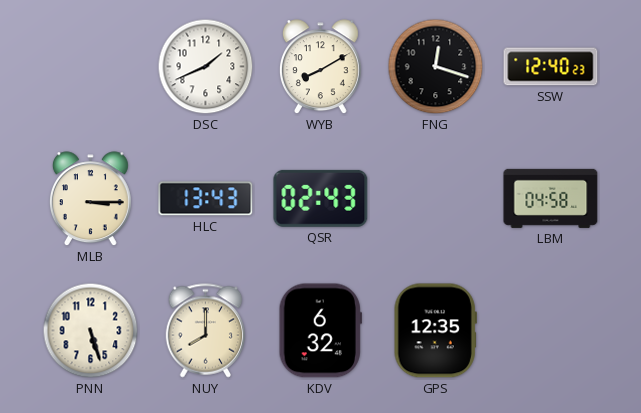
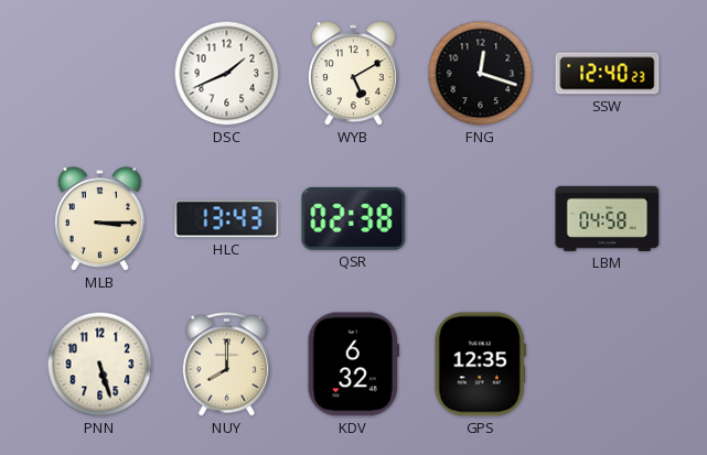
WYB: 8:10 -> 5:10
QSR: 02:43 -> 02:38
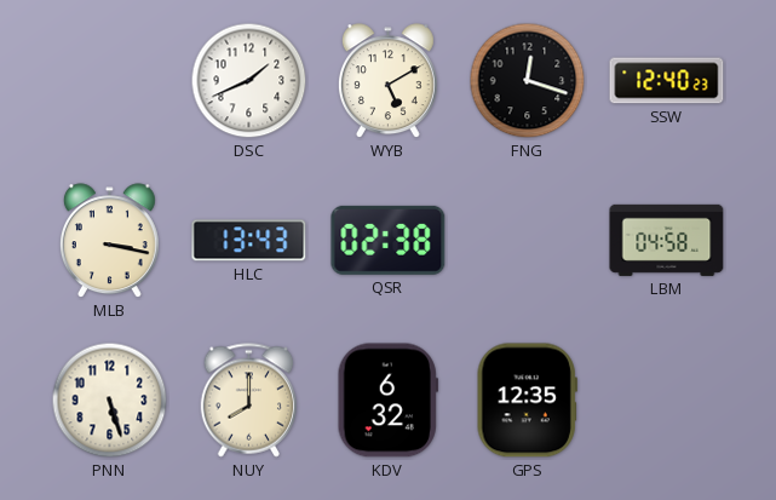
MLB: 3:15 -> 3:17
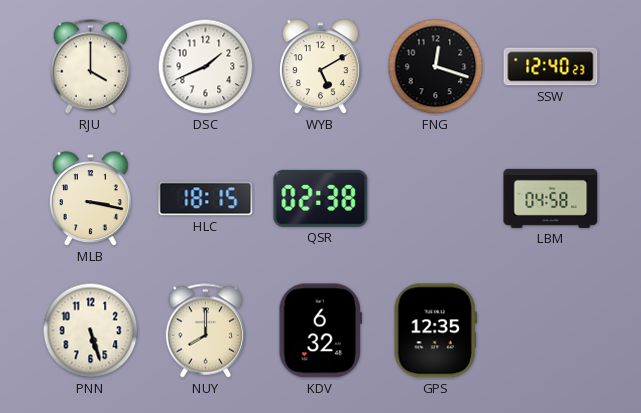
RJU: none -> 4:00
HLC: 13:43 -> 18:15
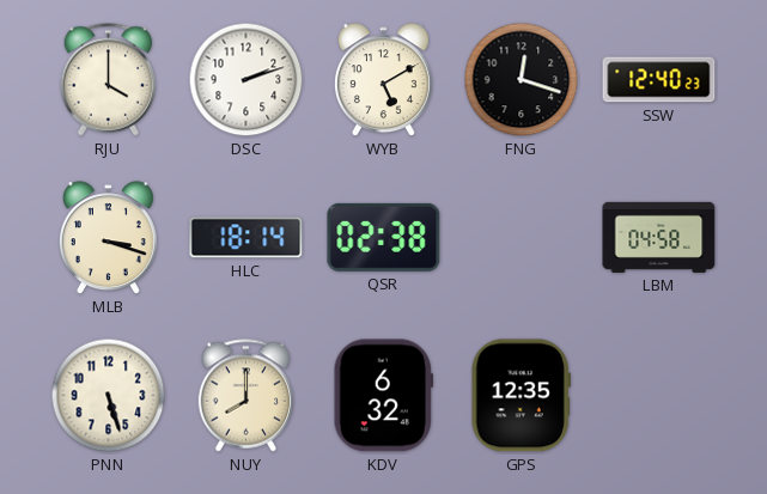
DSC: 1:41 -> 2:12
MLB: 3:17 -> 3:18
HLC: 18:15 -> 18:14
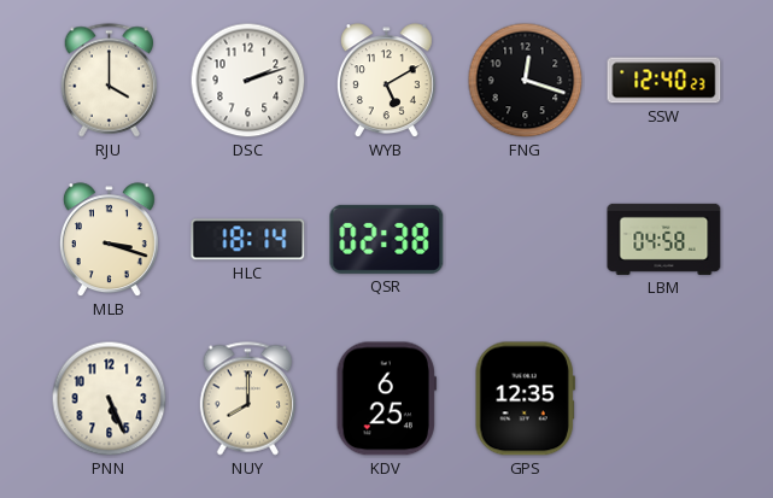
PNN: 5:27 -> 5:26
KDV: 6:32 -> 6:25
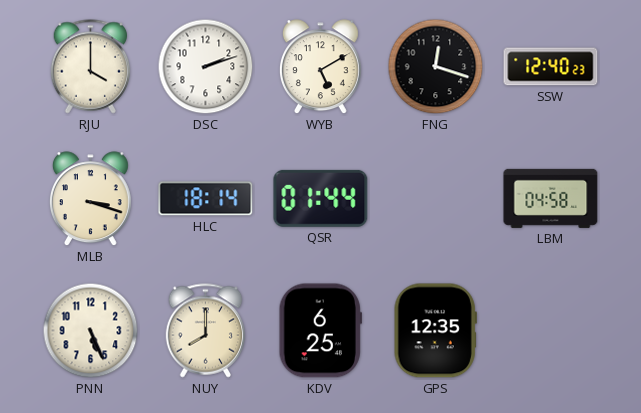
QSR: 02:38 -> 01:44
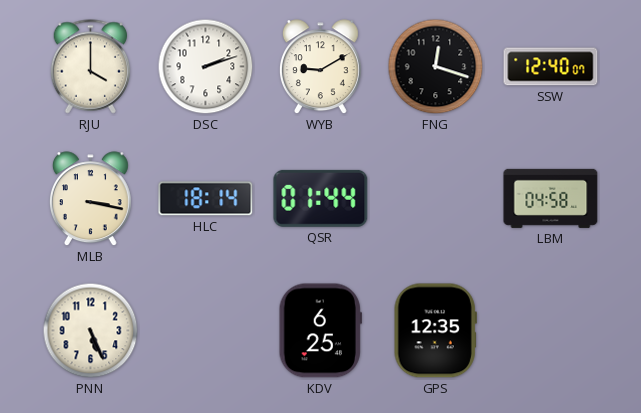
WYB: 5:10 -> 9:10
SSW: 12:40:23 -> 12:40:07
MLB: 3:18 -> 3:17
NUY: 8:00 -> none
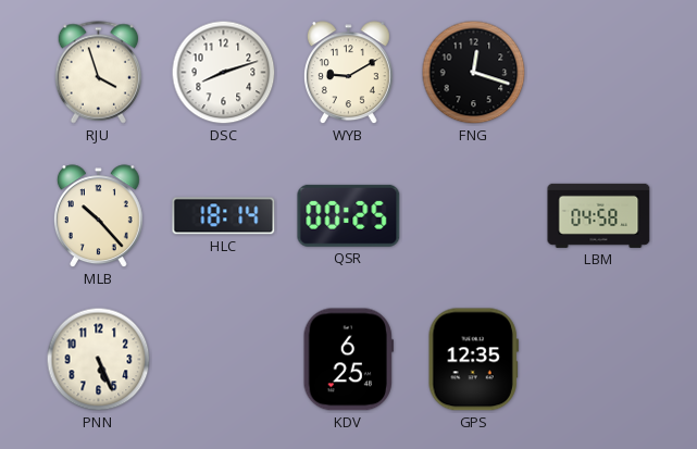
RJU: 4:00 -> 3:57
DSC: 2:12 -> 8:12
SSW: 12:40 -> none
MLB: 3:17 -> 10:23
QSR: 01:44 -> 00:25
